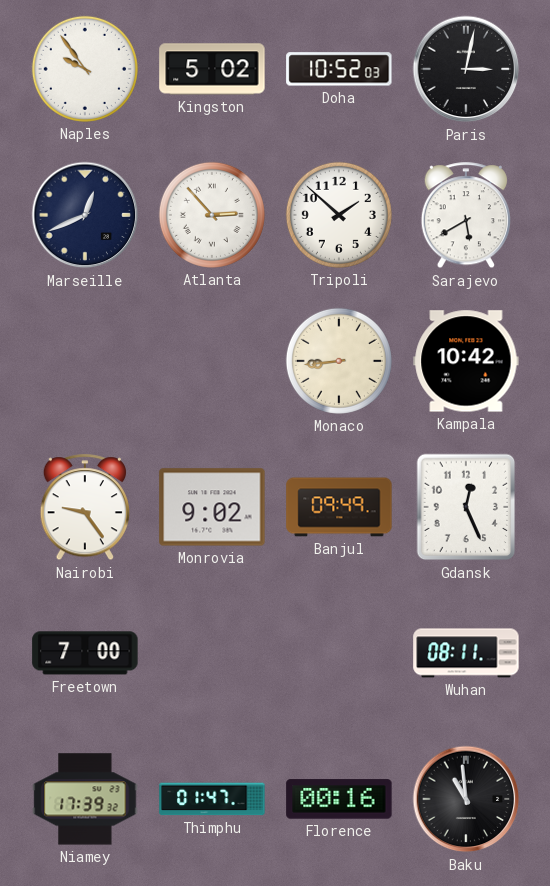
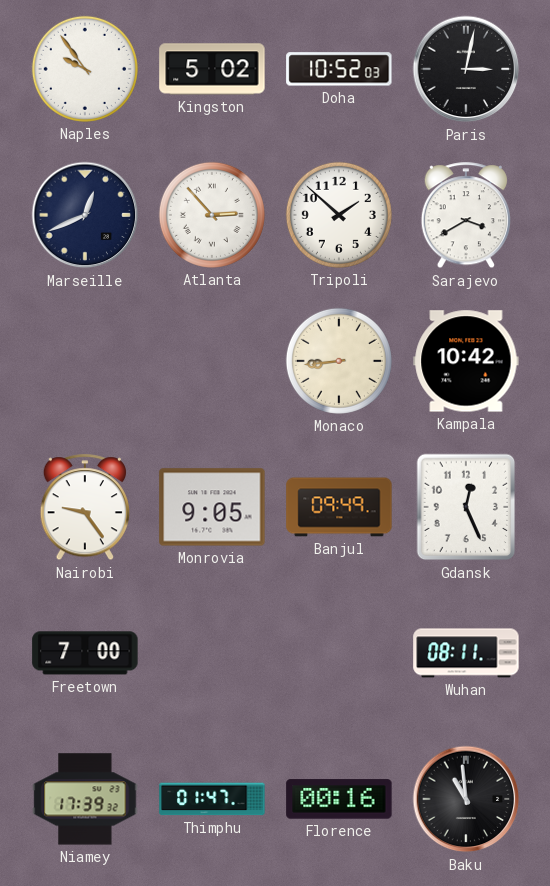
Sarajevo: 5:40 -> 3:40
Monrovia: 9:02 -> 9:05
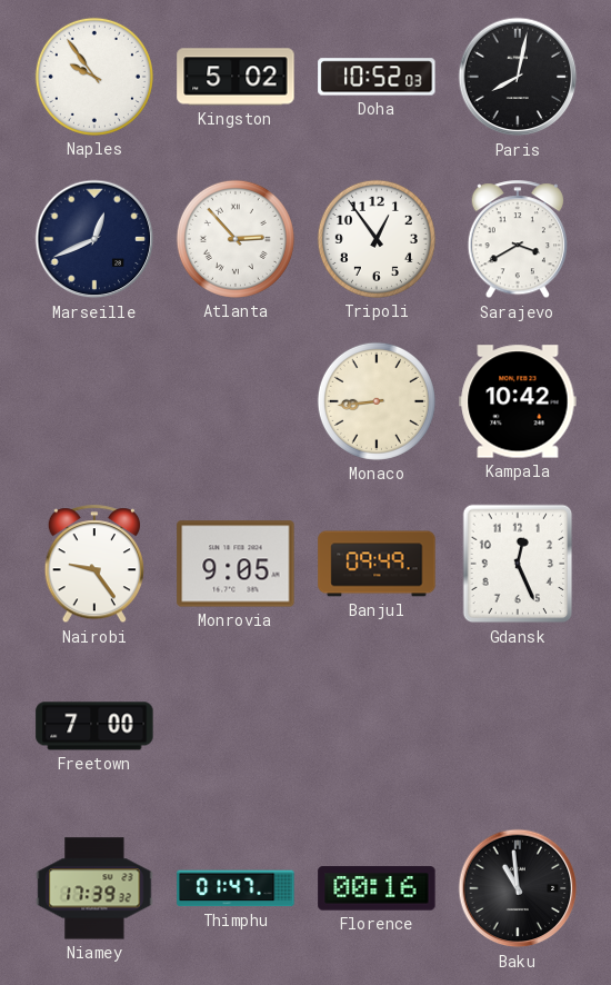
Paris: 3:02 -> 8:02
Tripoli: 1:52 -> 12:54
Wuhan: 08:11 -> none
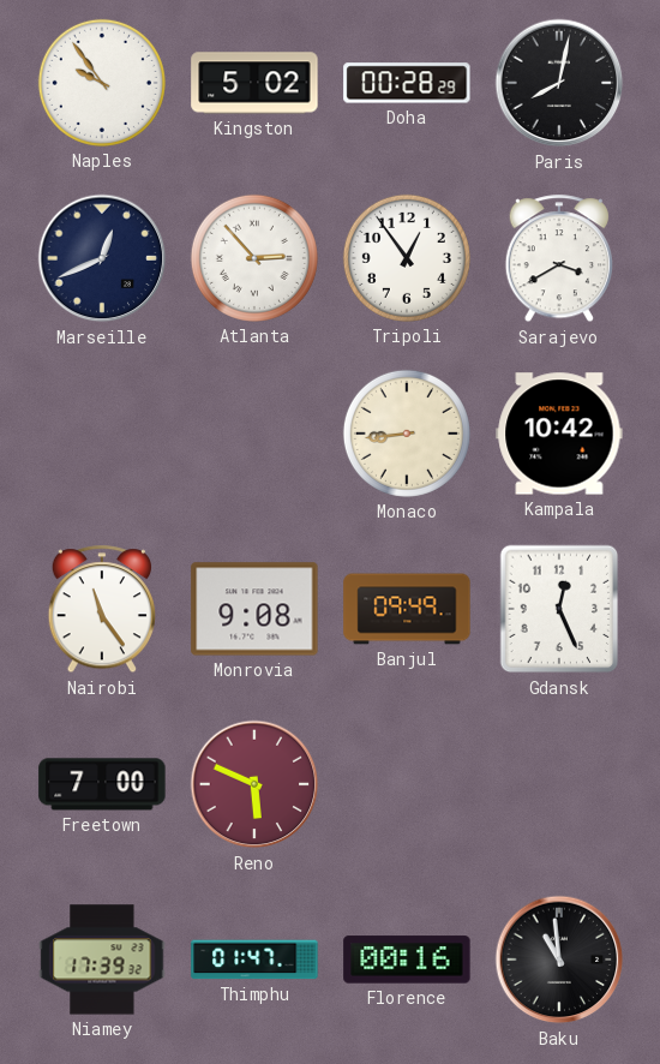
Doha: 10:52 -> 00:28
Nairobi: 9:24 -> 11:24
Monrovia: 9:05 -> 9:08
Reno: none -> 5:49
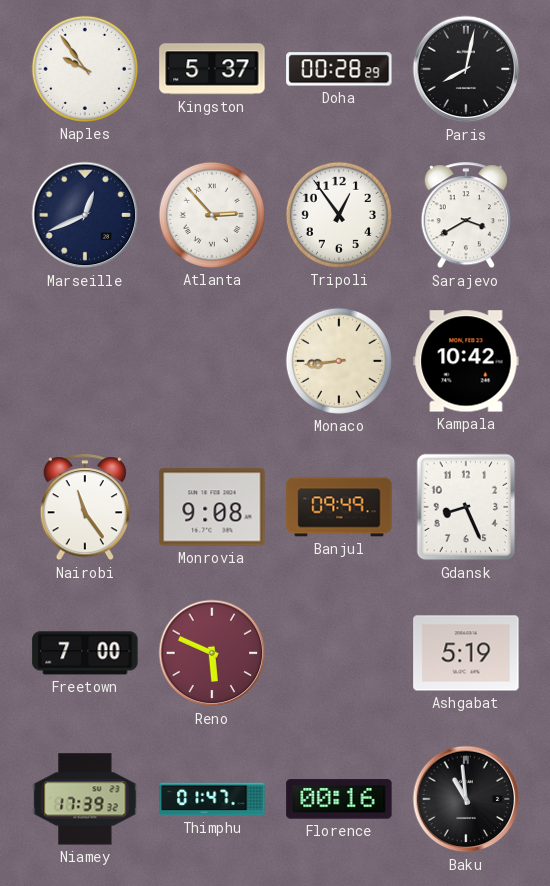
Kingston: 5:02 -> 5:37
Gdansk: 12:26 -> 8:26
Ashgabat: none -> 5:19
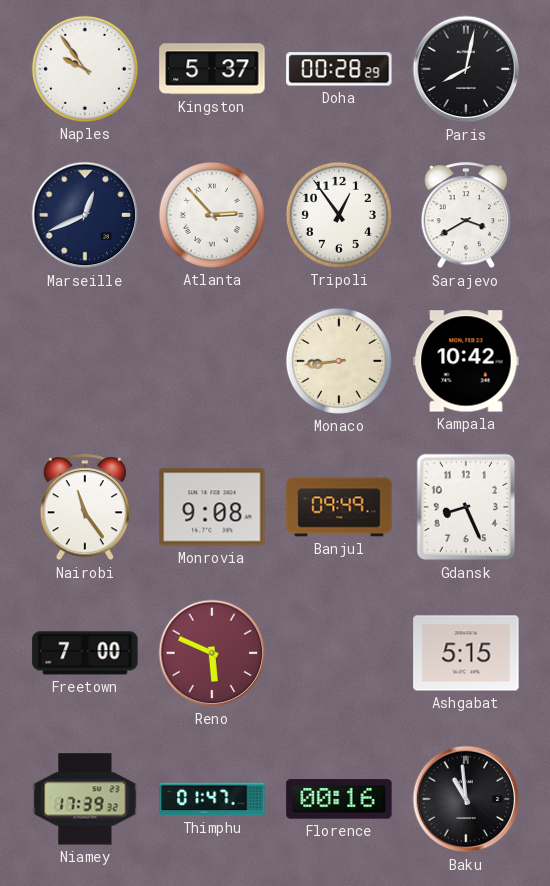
Ashgabat: 5:19 -> 5:15
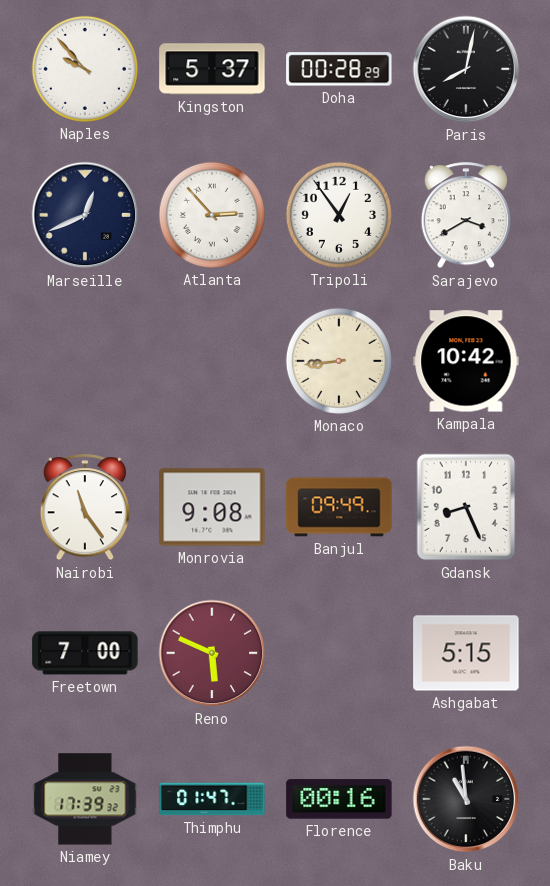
Naples: 9:54 -> 9:53
